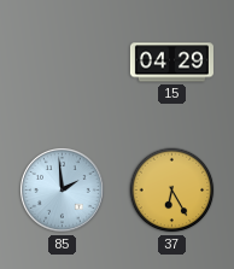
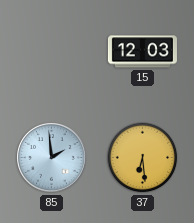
15: 04:29 -> 12:03
37: 6:25 -> 6:29
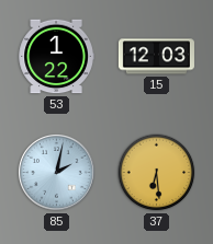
53: none -> 1:22
85: 1:59 -> 2:02
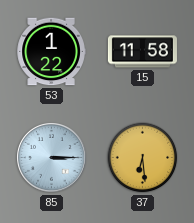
15: 12:03 -> 11:58
85: 2:02 -> 3:15
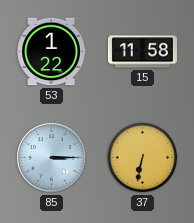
37: 6:29 -> 6:32
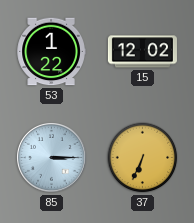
15: 11:58 -> 12:02
37: 6:32 -> 6:34
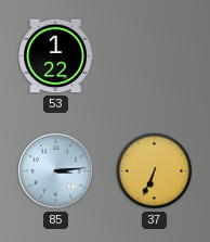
15: 12:02 -> none
85: 3:15 -> 3:14
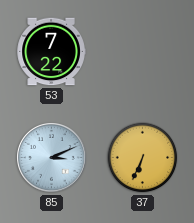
53: 1:22 -> 7:22
85: 3:14 -> 3:11
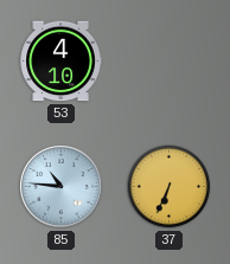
53: 7:22 -> 4:10
85: 3:11 -> 10:46
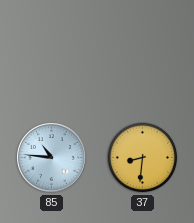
53: 4:10 -> none
37: 6:34 -> 8:31
